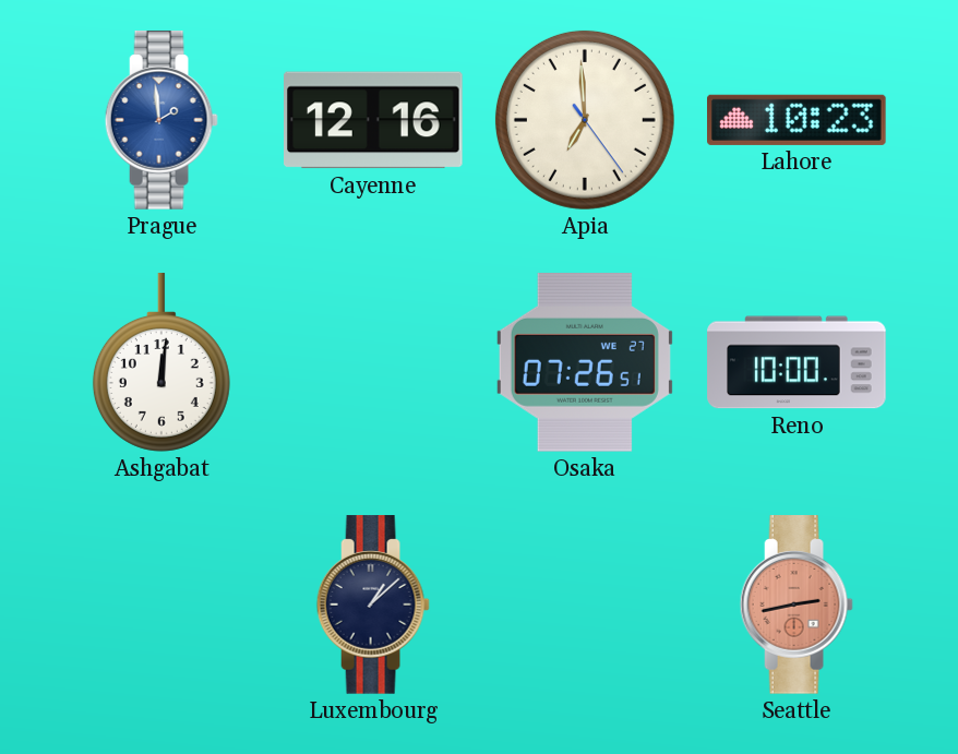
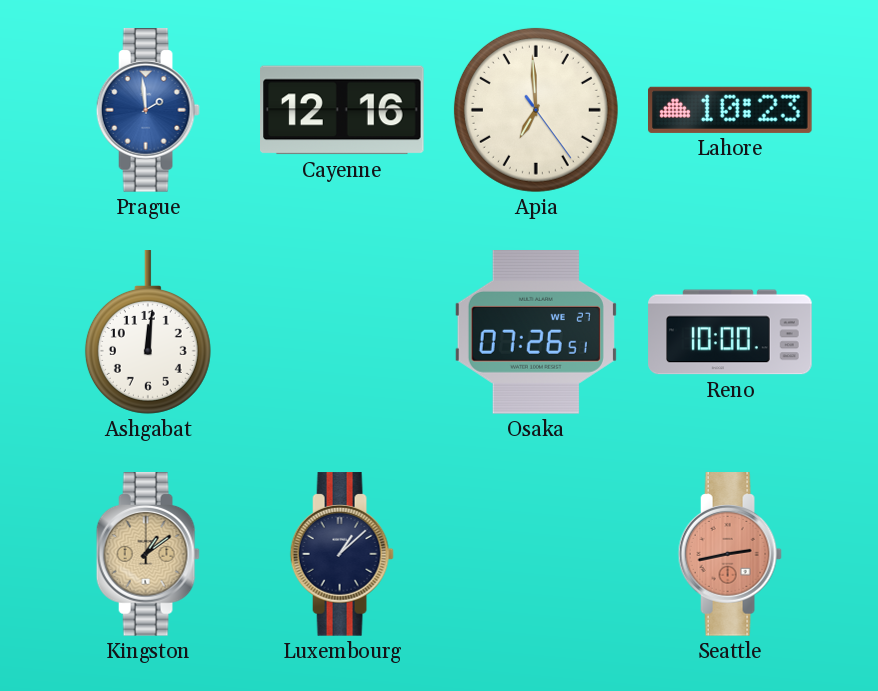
Kingston: none -> 1:09
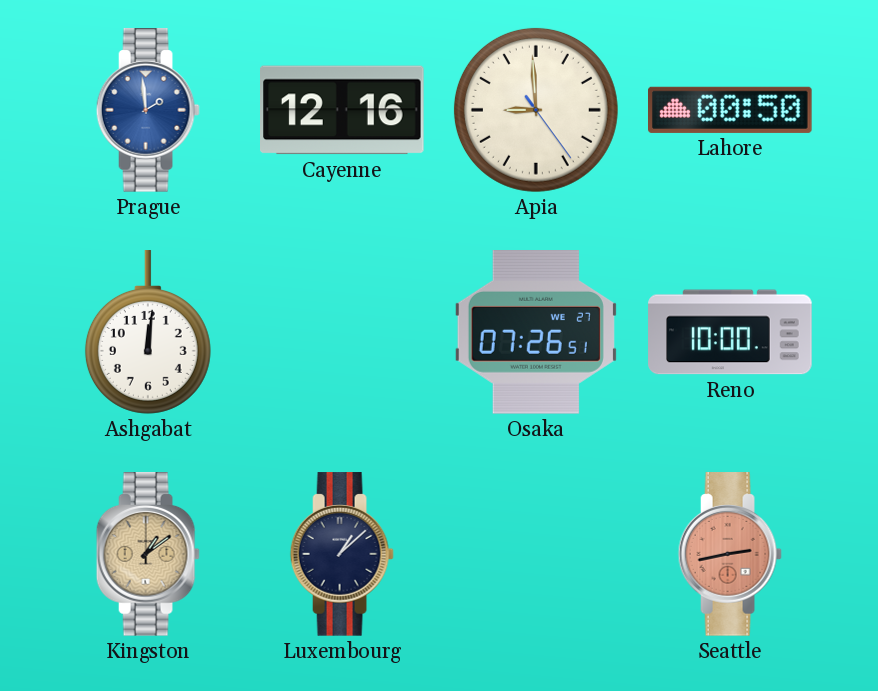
Apia: 6:59 -> 8:59
Lahore: 10:23 -> 00:50
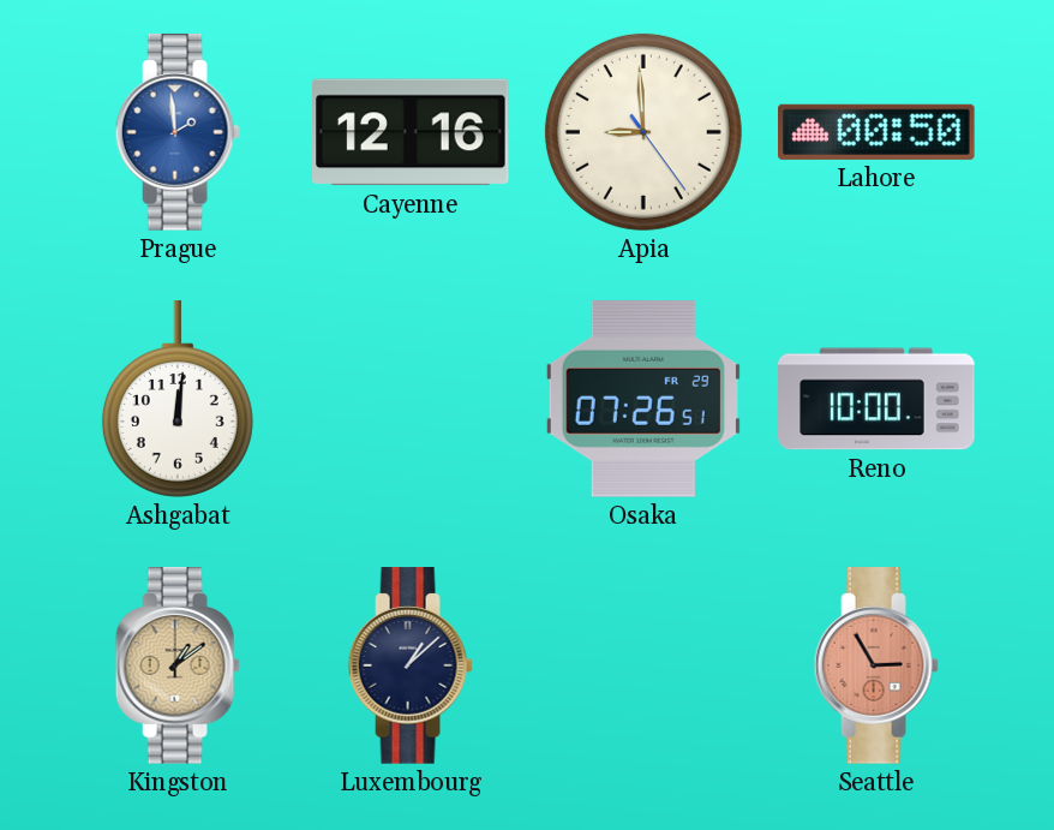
Osaka date: WE 27 -> FR 29
Seattle: 2:43 -> 2:55
